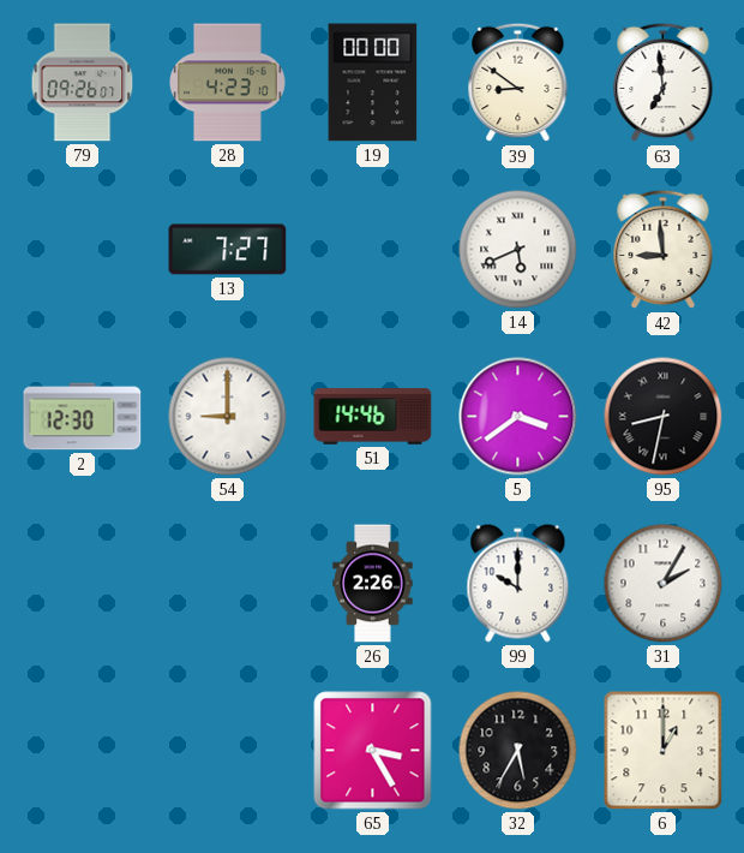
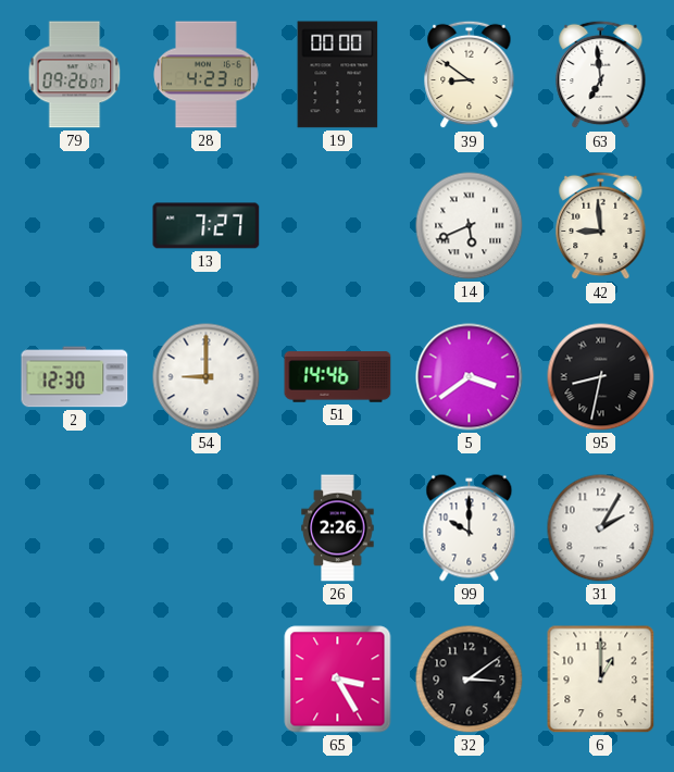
32: 5:35 -> 3:09
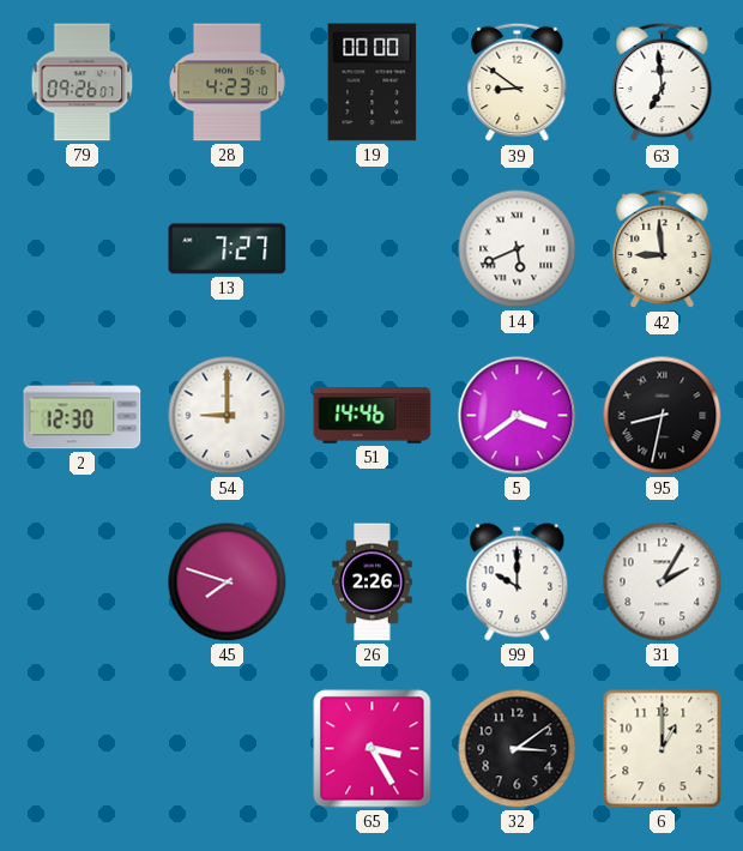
45: none -> 7:48
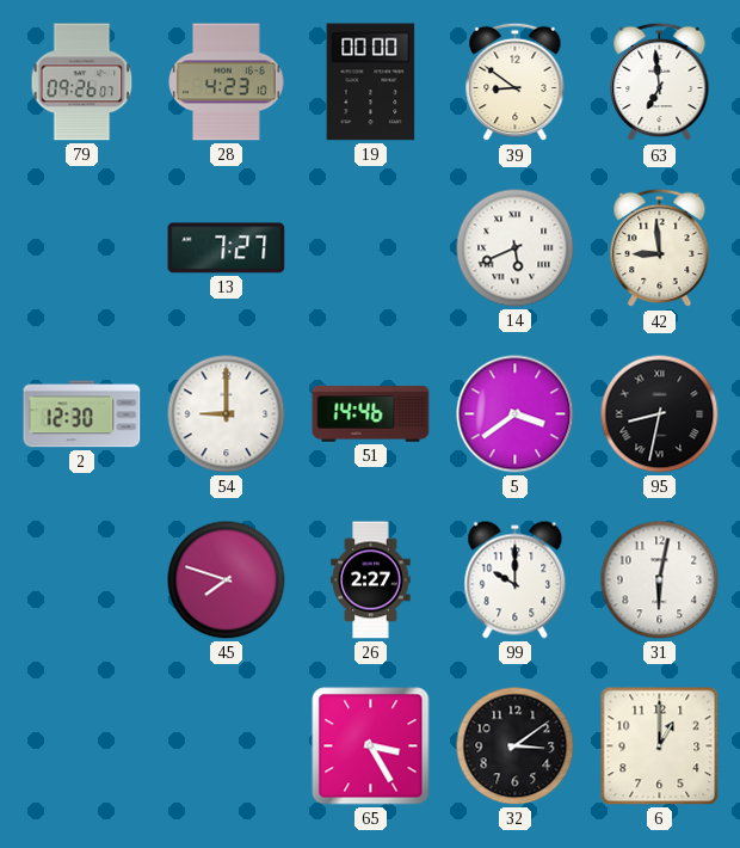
26: 2:26 -> 2:27
31: 2:05 -> 6:02
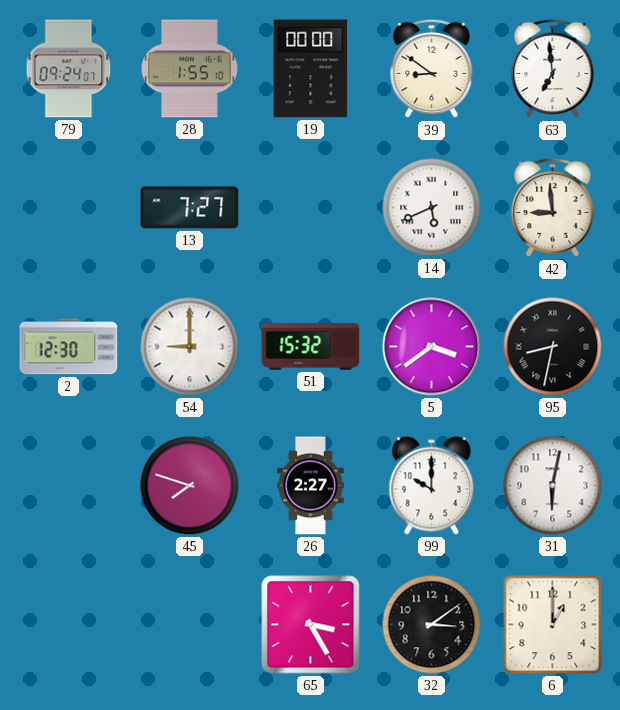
79: 09:26 -> 09:24
28: 4:23 -> 1:55
51: 14:46 -> 15:32
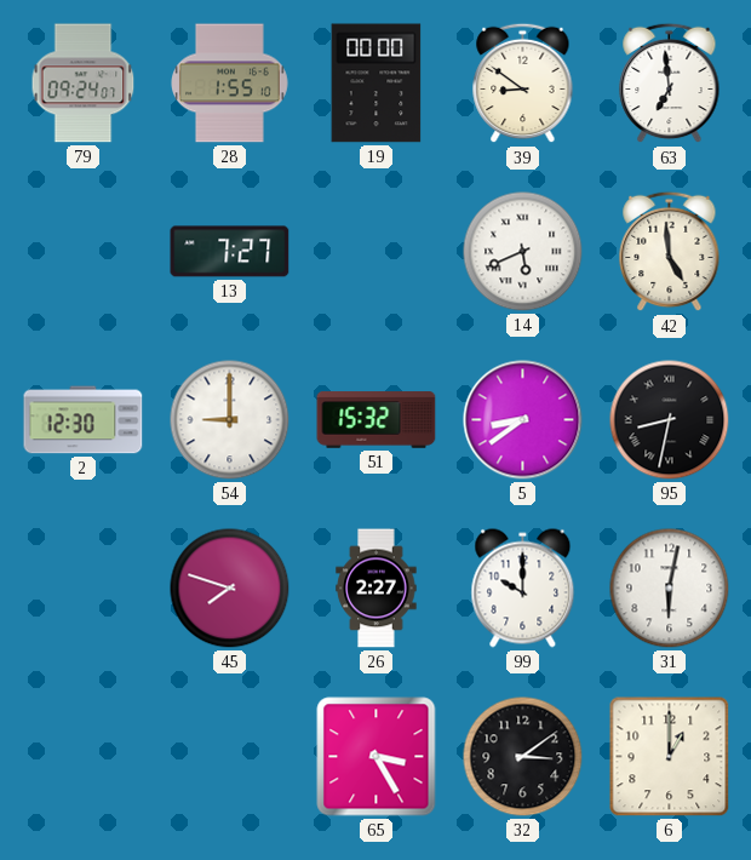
42: 8:59 -> 4:59
5: 3:39 -> 8:39
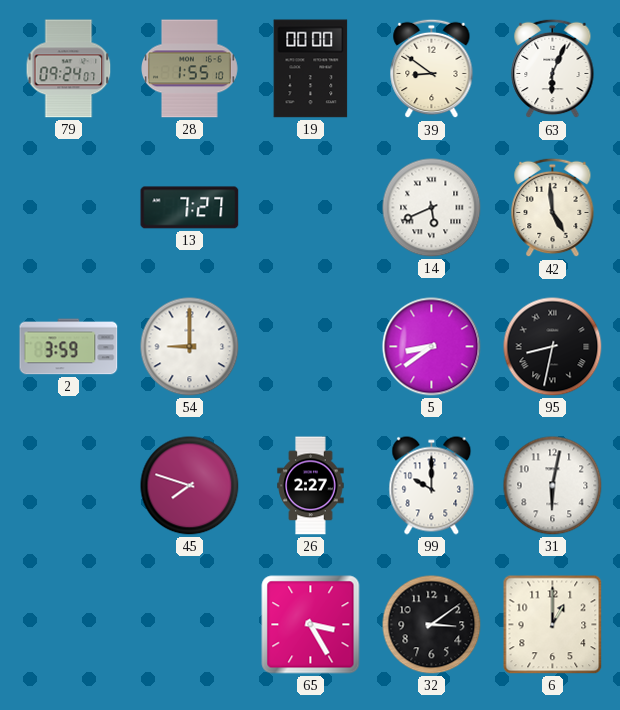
63: 6:59 -> 6:04
2: 12:30 -> 3:59
51: 15:32 -> none
